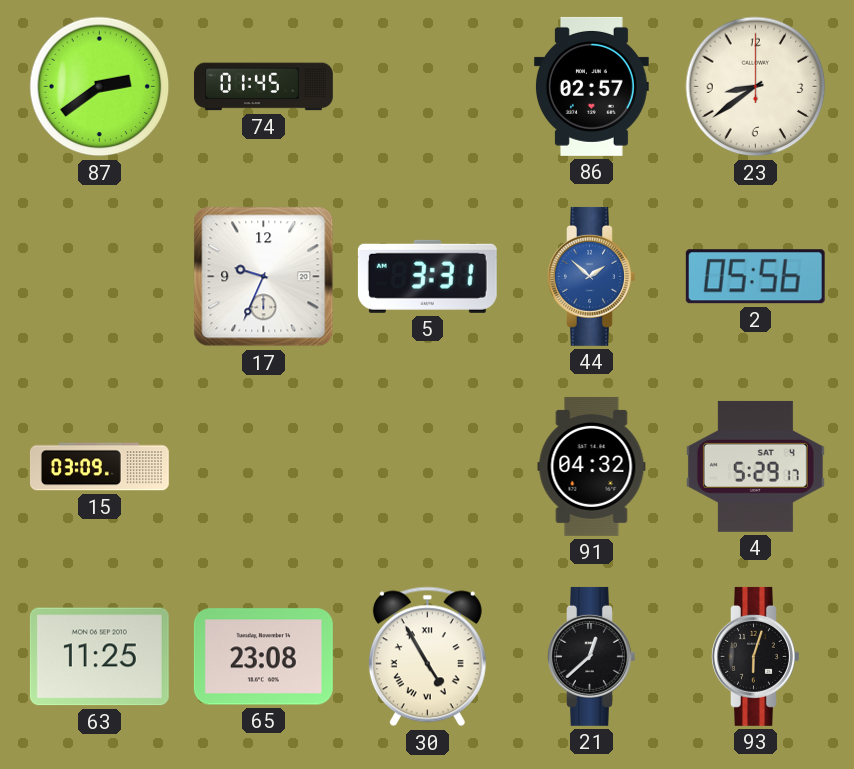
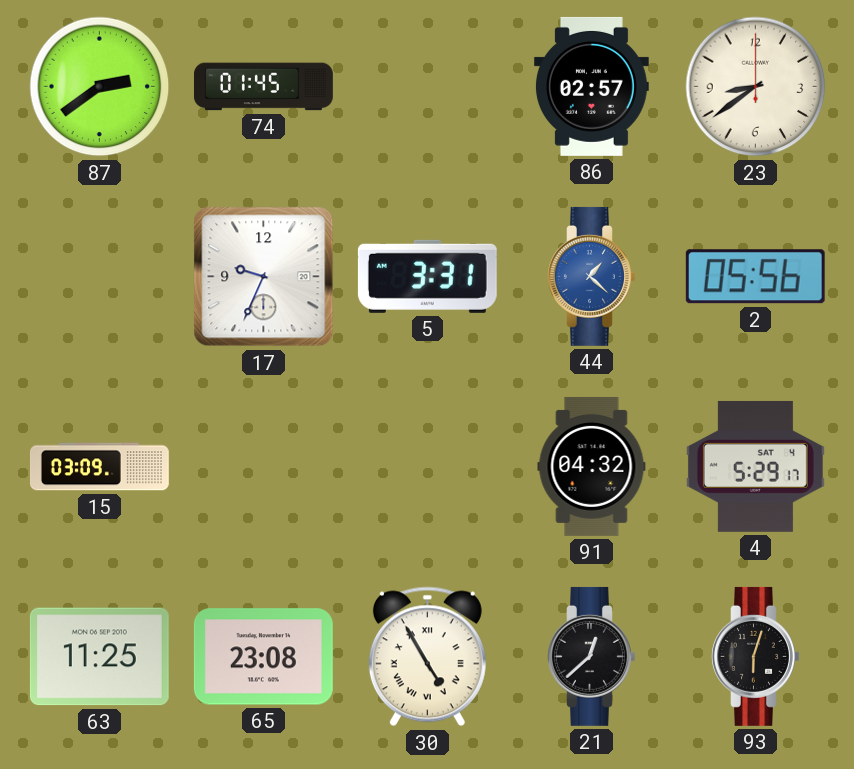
44: 1:52 -> 1:22
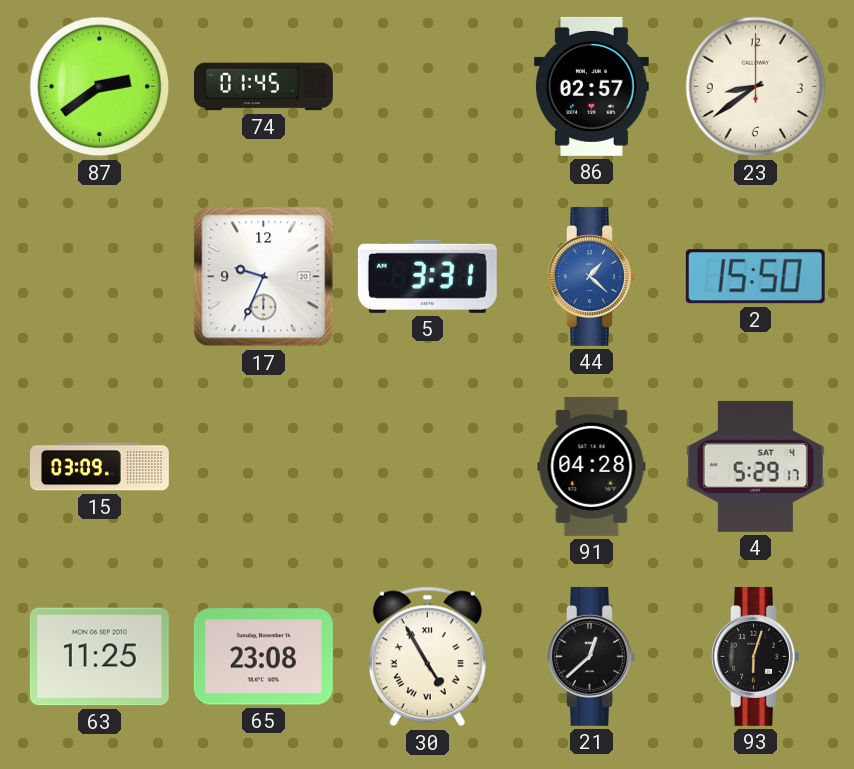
2: 05:56 -> 15:50
91: 04:32 -> 04:28
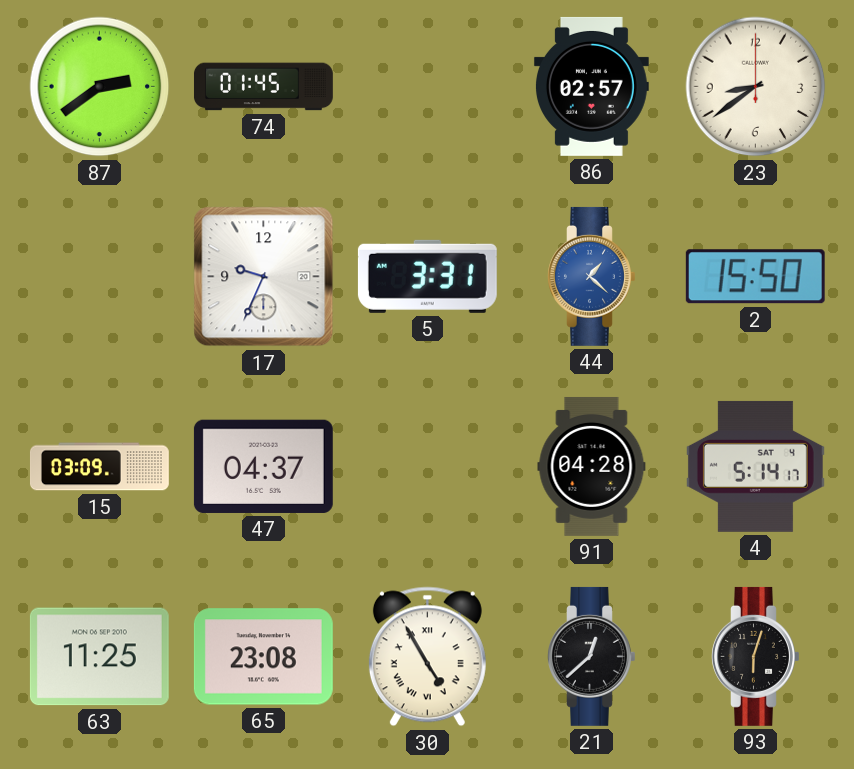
47: none -> 04:37
4: 5:29 -> 5:14
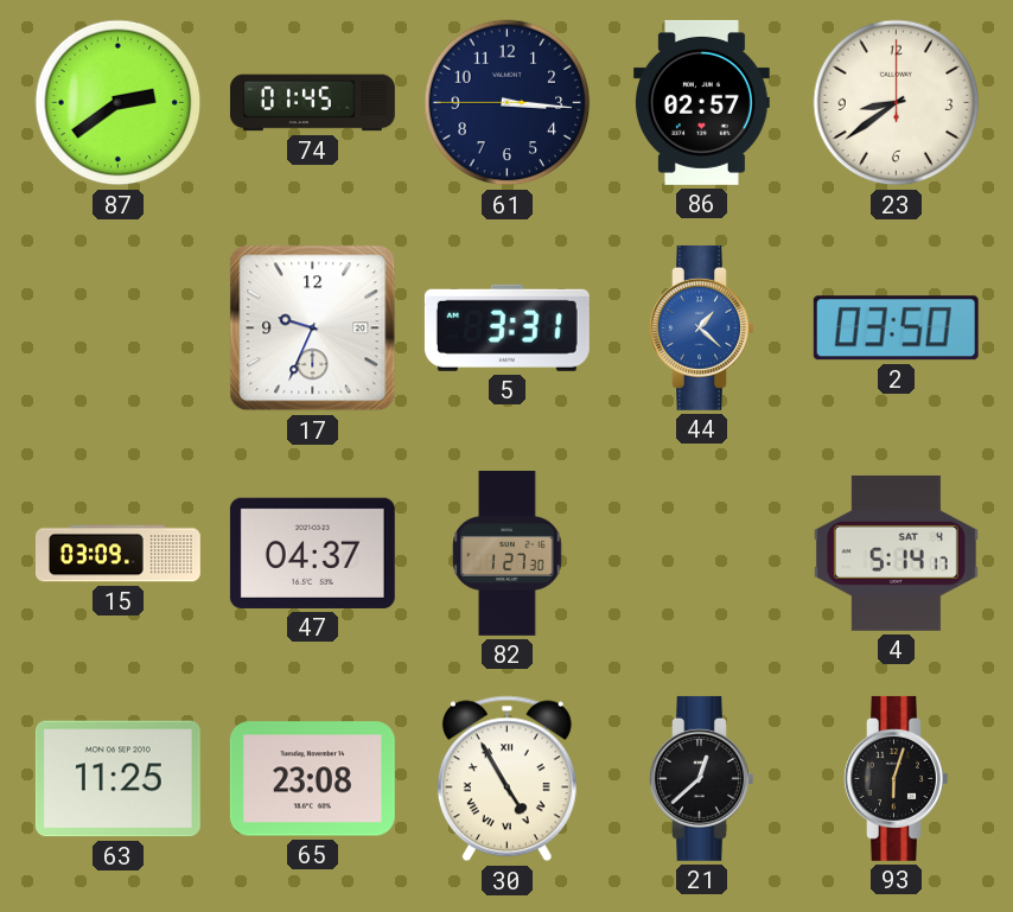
61: none -> 3:15
2: 15:50 -> 03:50
82: none -> 1:27
91: 04:28 -> none
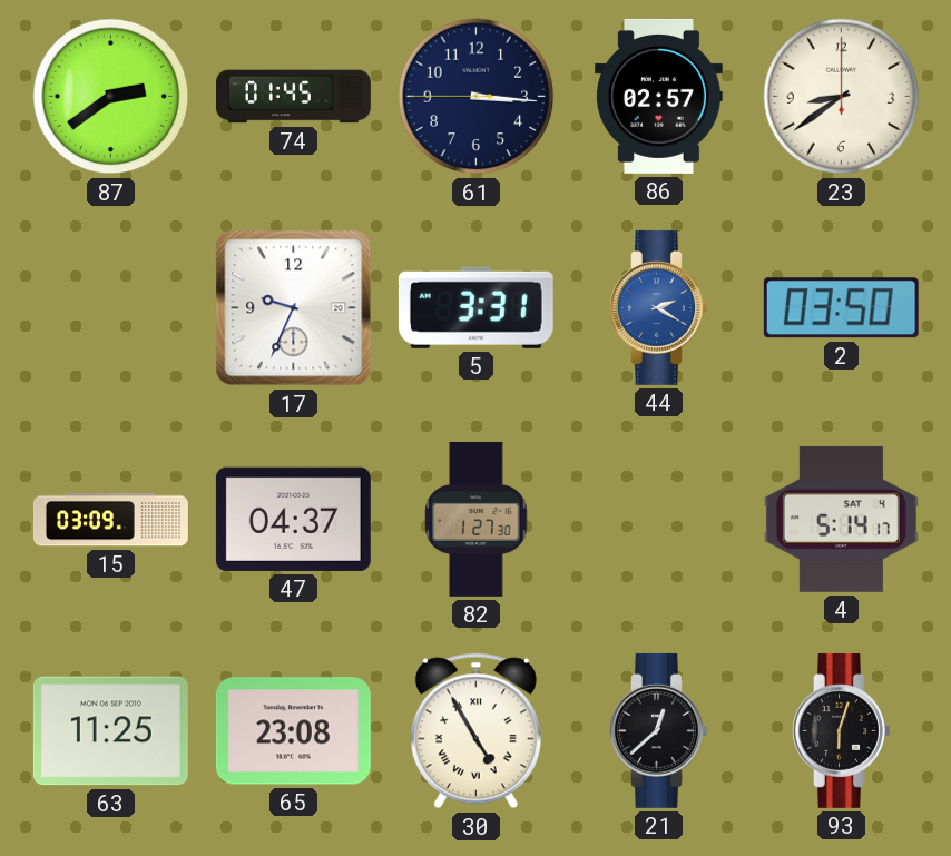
44: 1:22 -> 2:20
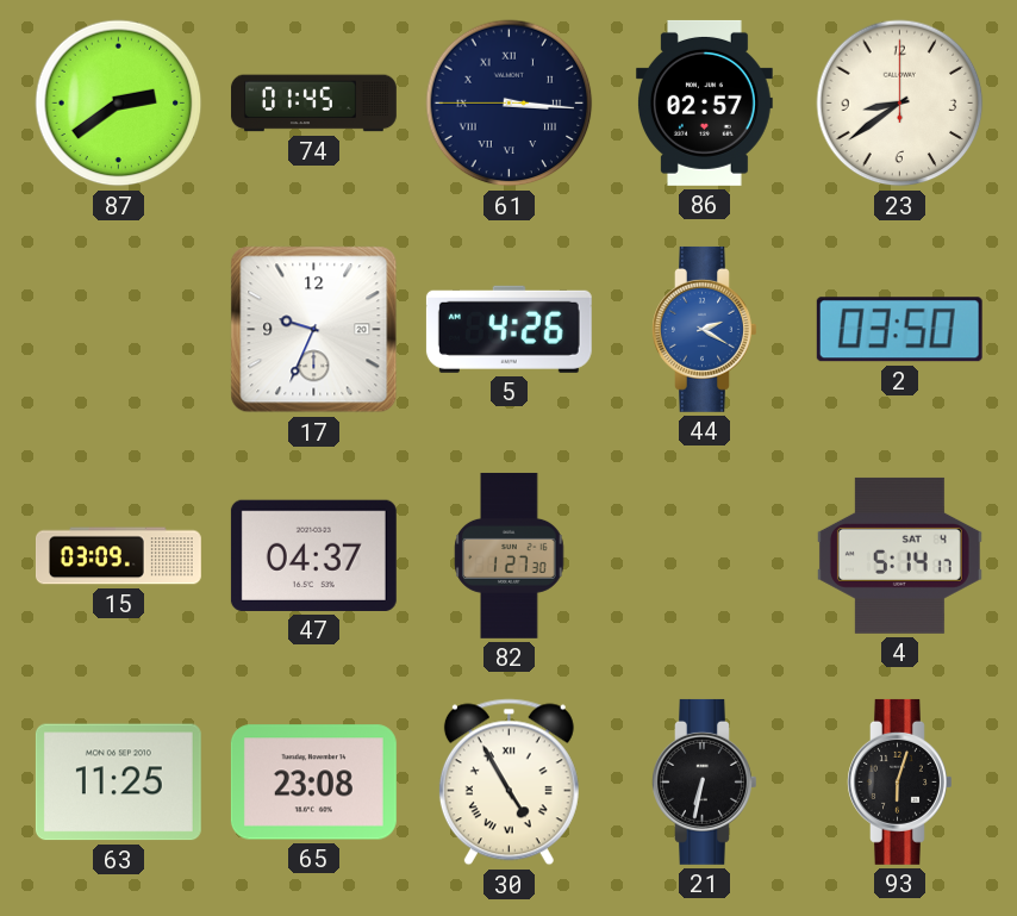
61 numerals: Arabic -> Roman
5: 3:31 -> 4:26
21: 12:38 -> 6:32
